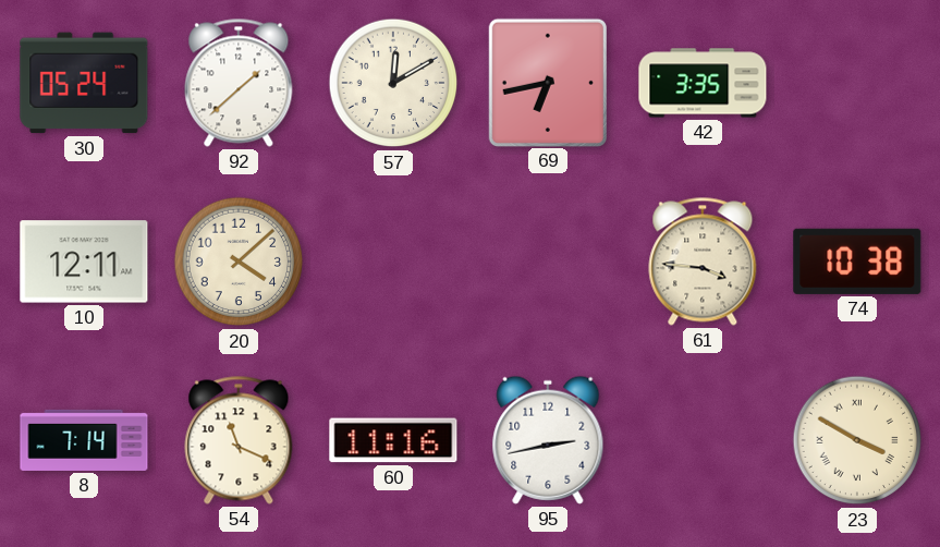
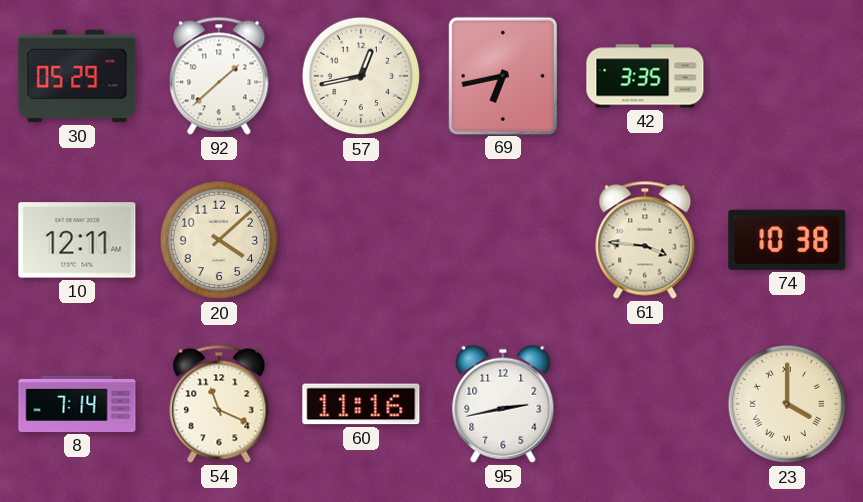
30: 05:24 -> 05:29
57: 12:10 -> 12:43
23: 3:50 -> 4:00
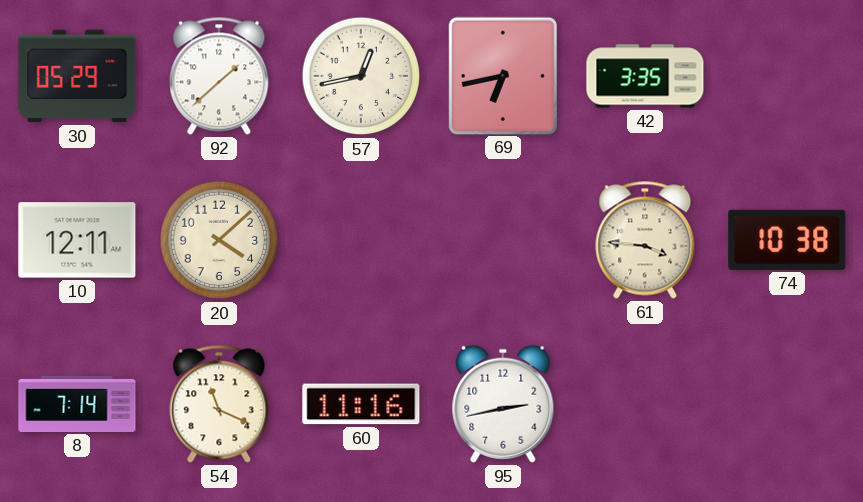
23: 4:00 -> none
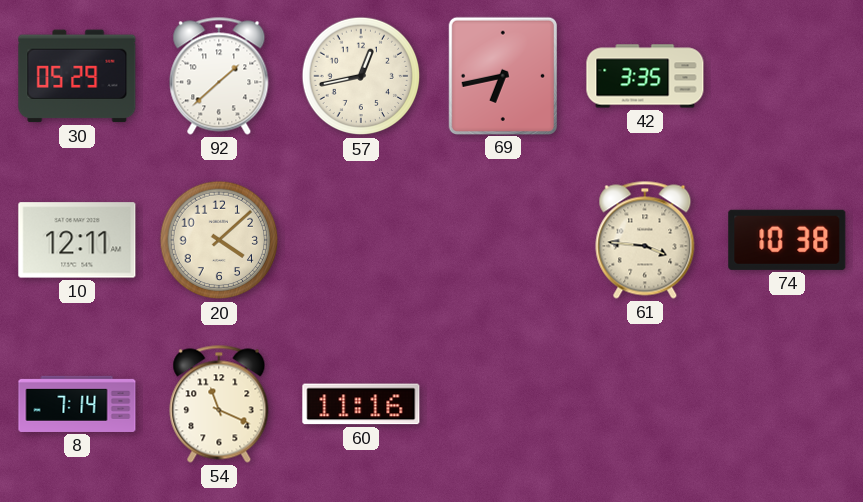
95: 2:43 -> none
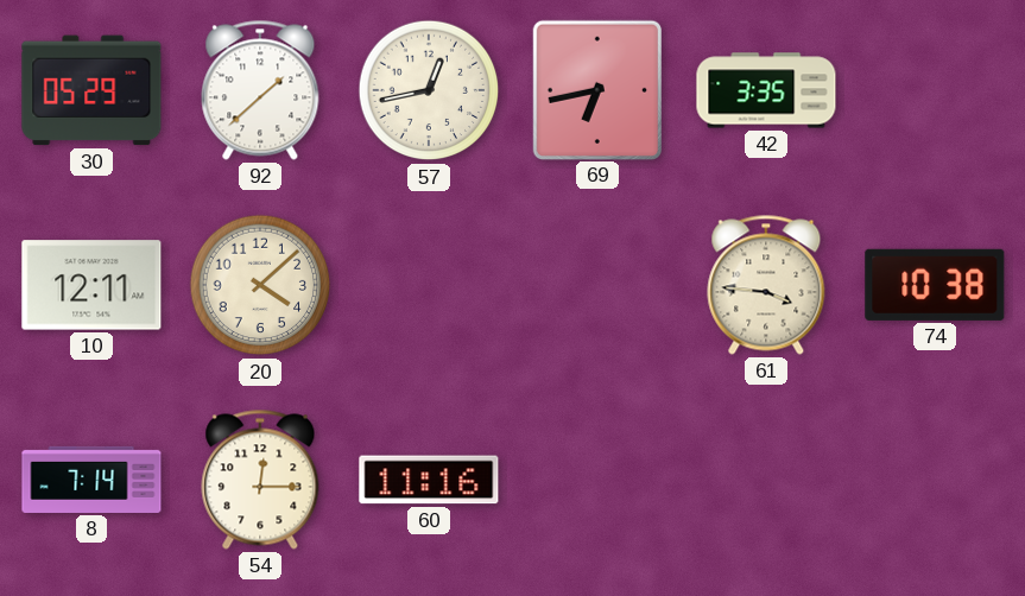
54: 11:19 -> 12:15
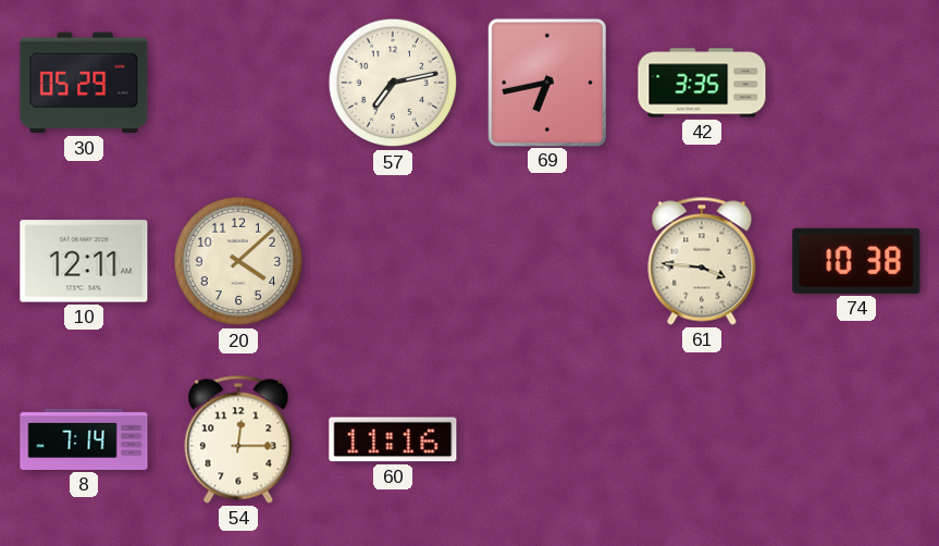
92: 1:38 -> none
57: 12:43 -> 7:13
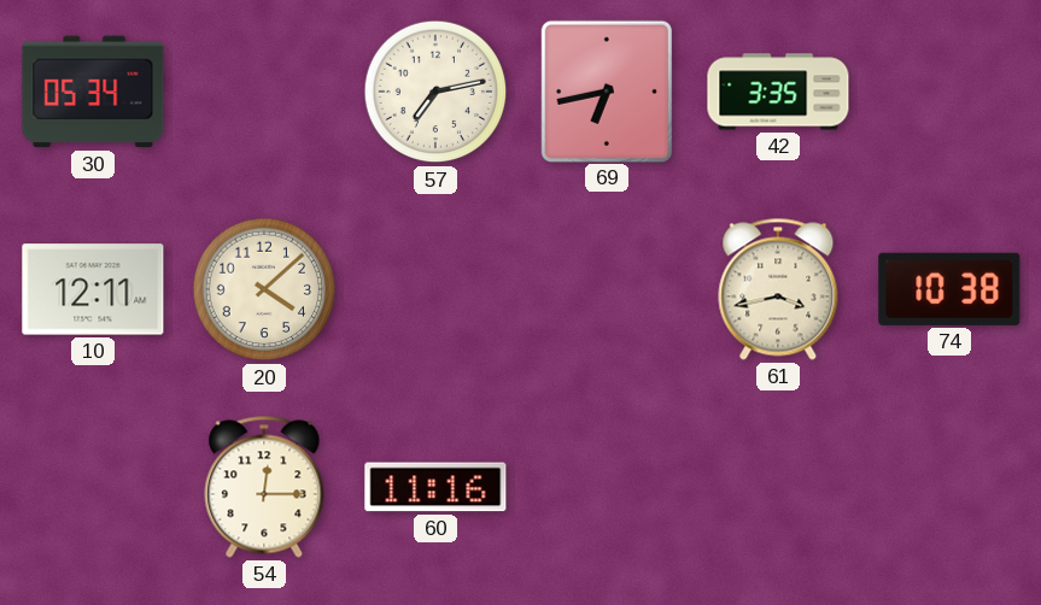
30: 05:29 -> 05:34
61: 3:46 -> 3:43
8: 7:14 -> none
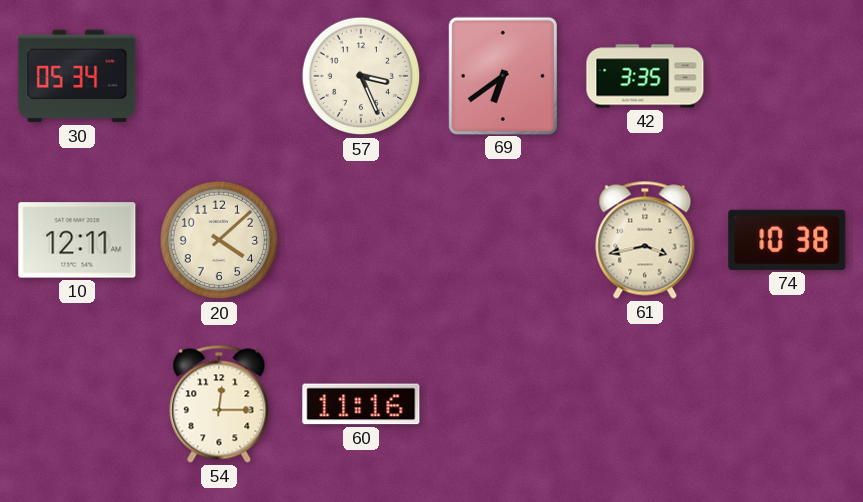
57: 7:13 -> 3:26
69: 6:43 -> 6:39
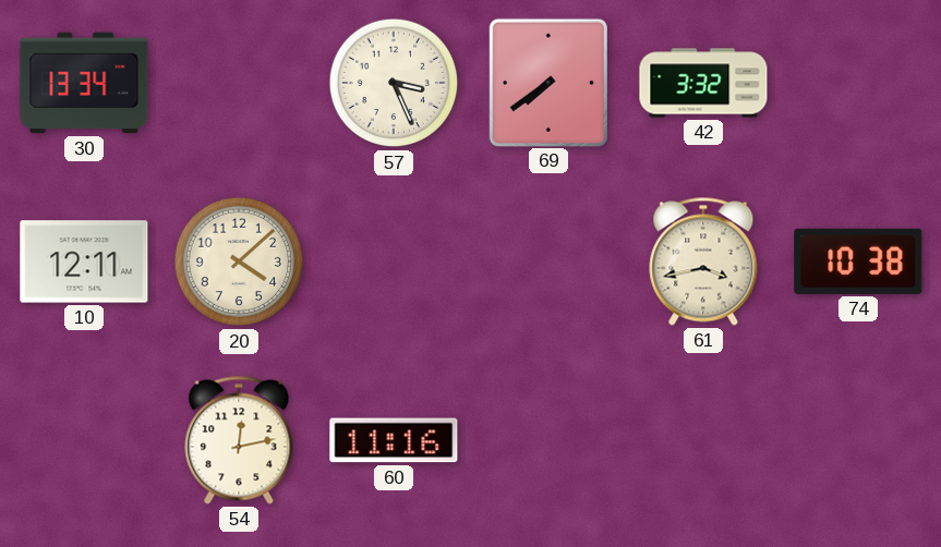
30: 05:34 -> 13:34
69: 6:39 -> 7:39
42: 3:35 -> 3:32
54: 12:15 -> 12:13
